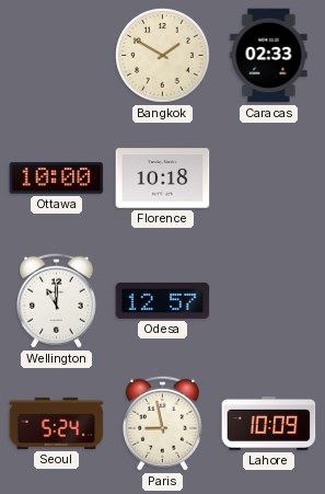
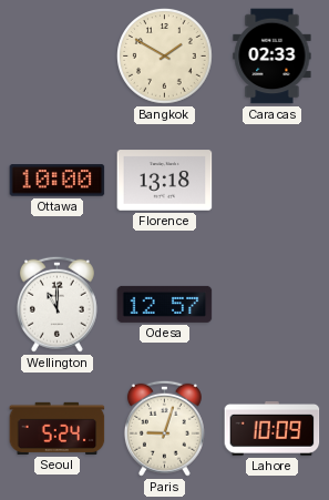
Florence: 10:18 -> 13:18
Paris: 8:58 -> 9:03
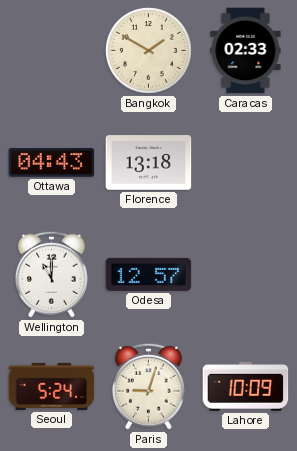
Ottawa: 10:00 -> 04:43
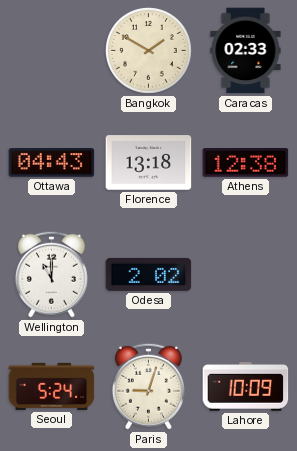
Athens: none -> 12:38
Odesa: 12:57 -> 2:02
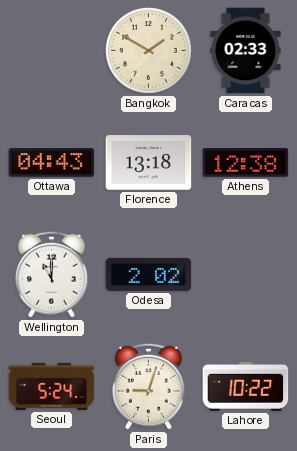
Lahore: 10:09 -> 10:22
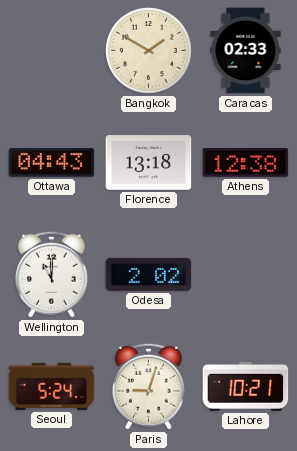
Lahore: 10:22 -> 10:21
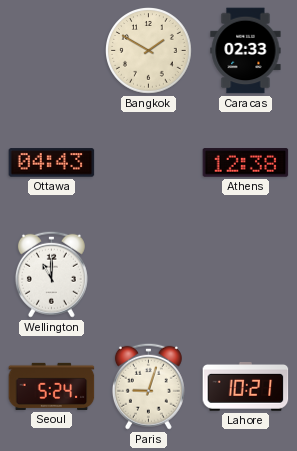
Florence: 13:18 -> none
Odesa: 2:02 -> none
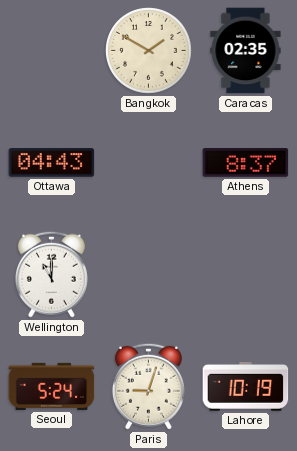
Caracas: 02:33 -> 02:35
Athens: 12:38 -> 8:37
Lahore: 10:21 -> 10:19
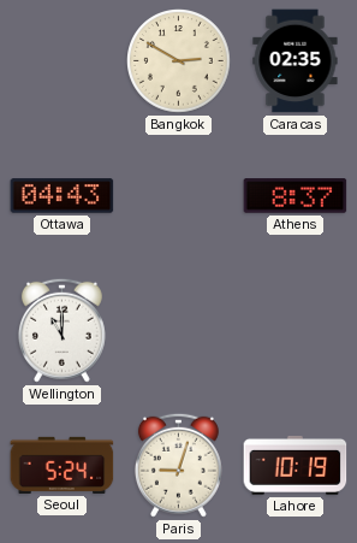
Bangkok: 1:50 -> 2:50
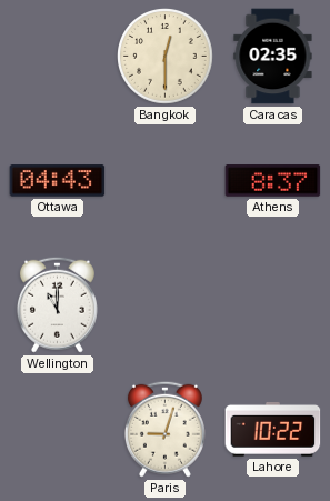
Bangkok: 2:50 -> 12:30
Seoul: 5:24 -> none
Lahore: 10:19 -> 10:22
